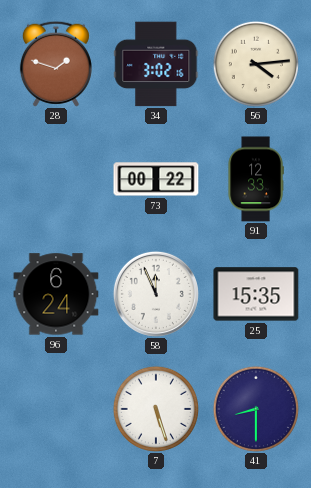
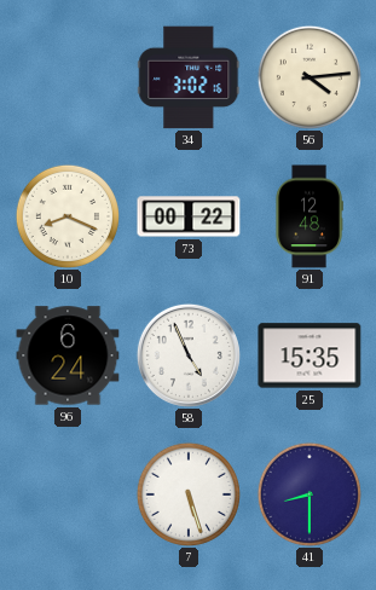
28: 1:48 -> none
10: none -> 8:19
91: 12:33 -> 12:48
58: 11:56 -> 4:56
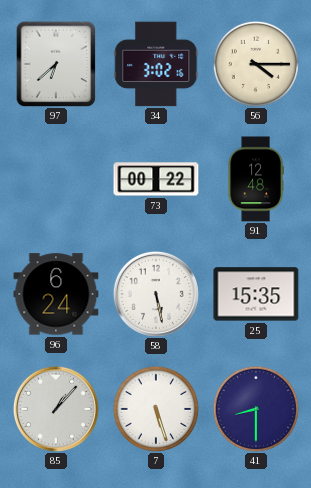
97: none -> 6:38
56: 4:14 -> 4:15
10: 8:19 -> none
58: 4:56 -> 5:28
85: none -> 1:07
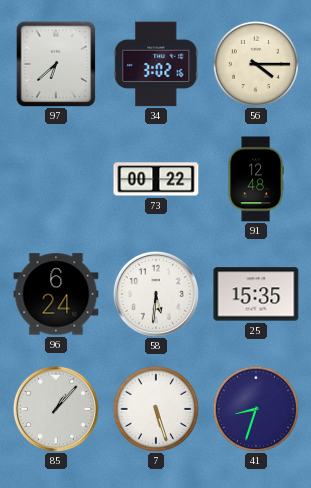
58: 5:28 -> 5:31
41: 8:30 -> 8:33
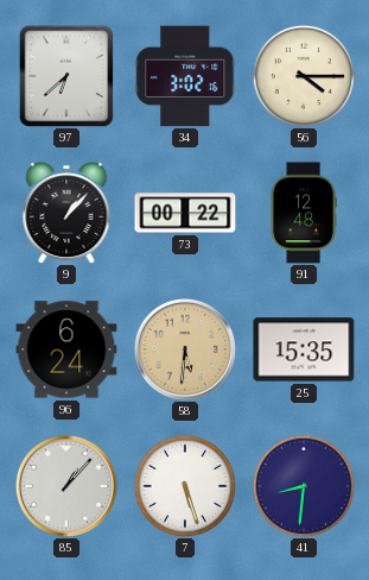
9: none -> 1:07
58 dial: white -> champagne
41: 8:33 -> 8:31
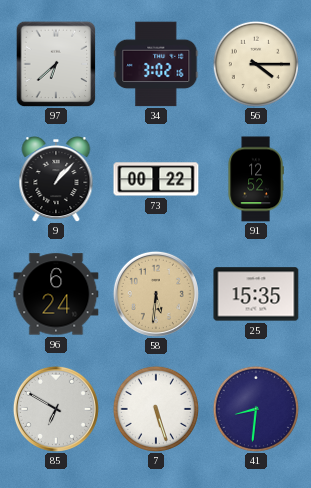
91: 12:48 -> 12:52
85: 1:07 -> 6:50
